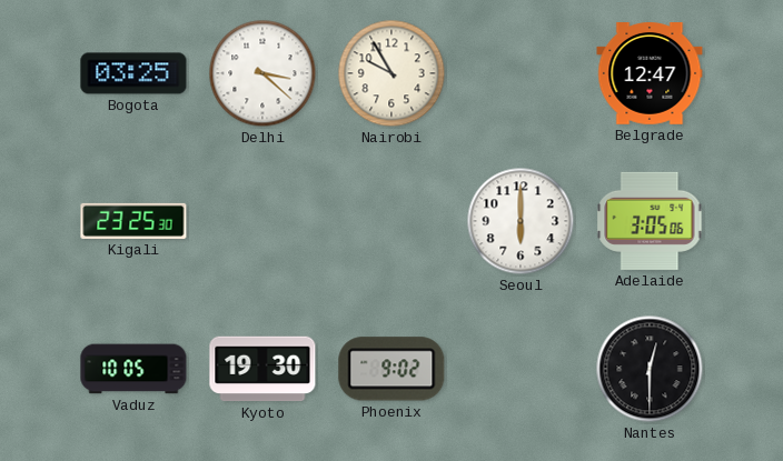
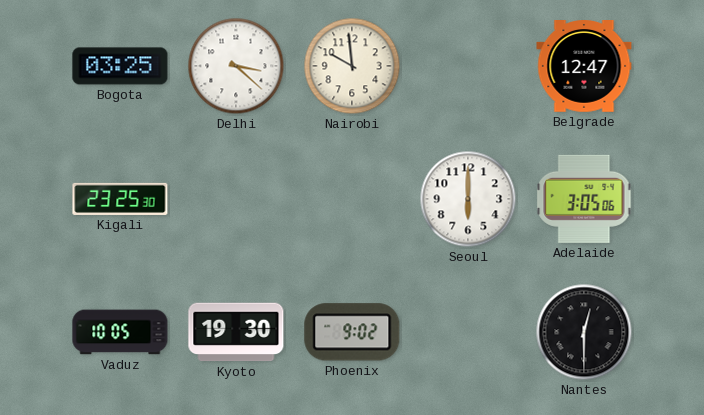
Nairobi: 9:55 -> 9:59
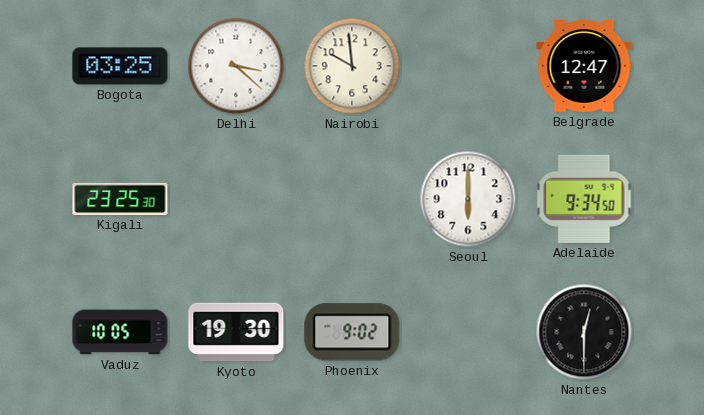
Adelaide: 3:05 -> 9:34
